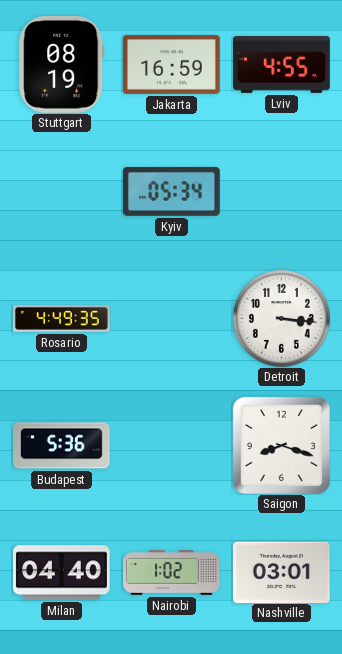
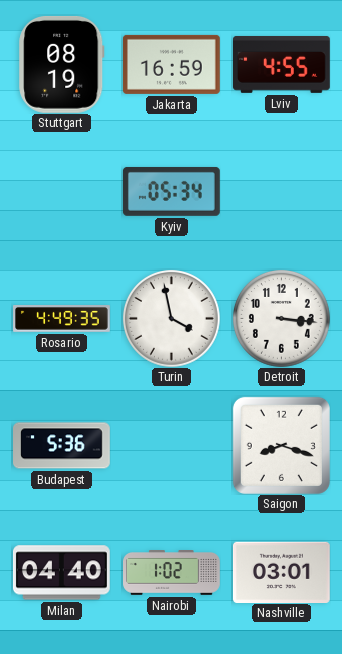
Turin: none -> 3:58
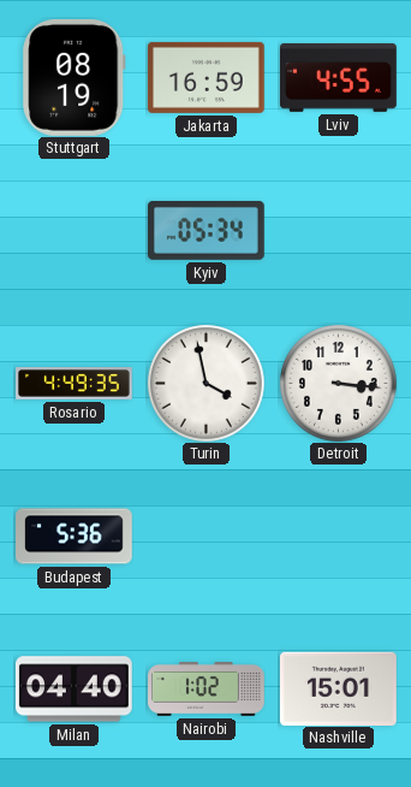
Saigon: 8:18 -> none
Nashville: 03:01 -> 15:01
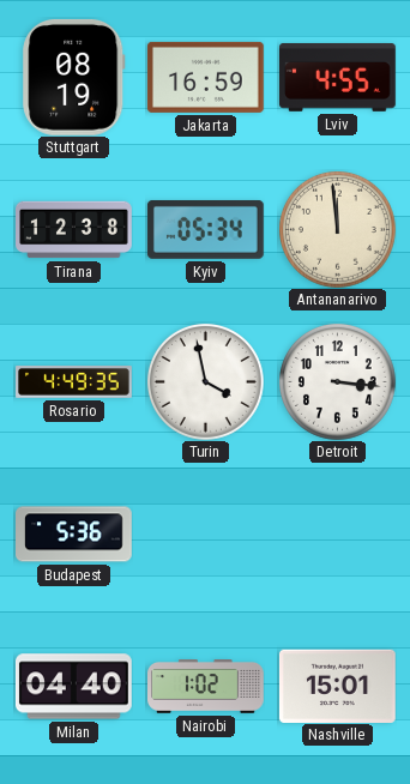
Tirana: none -> 12:38
Antananarivo: none -> 11:59
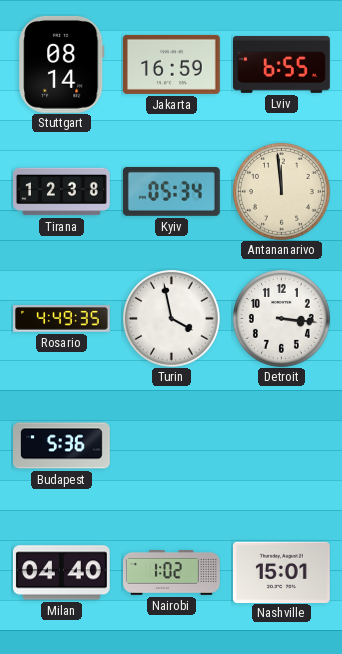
Stuttgart: 08:19 -> 08:14
Lviv: 4:55 -> 6:55
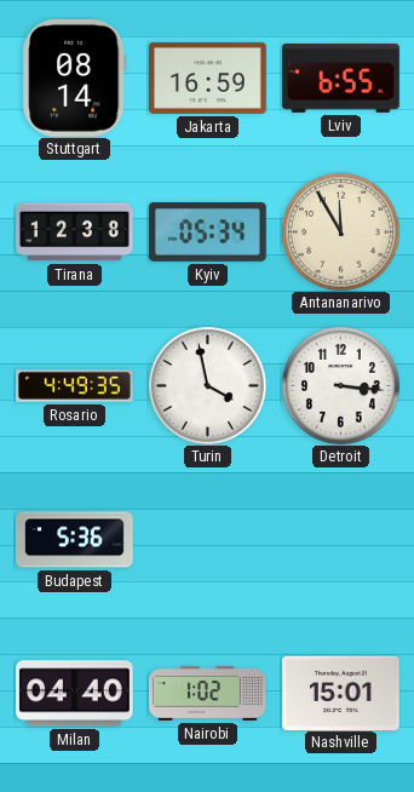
Antananarivo: 11:59 -> 11:55
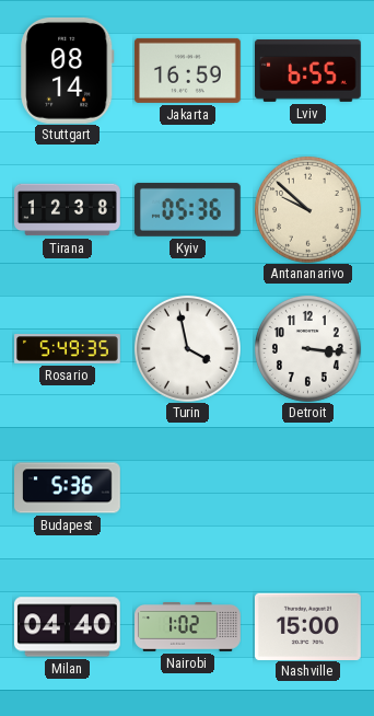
Kyiv: 05:34 -> 05:36
Antananarivo: 11:55 -> 9:52
Rosario: 4:49 -> 5:49
Nashville: 15:01 -> 15:00
